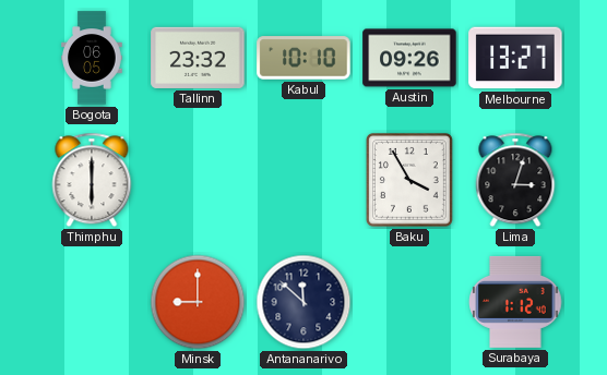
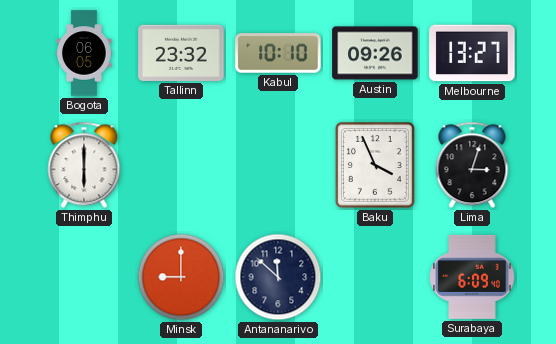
Baku: 3:55 -> 3:56
Surabaya: 1:12 -> 6:09
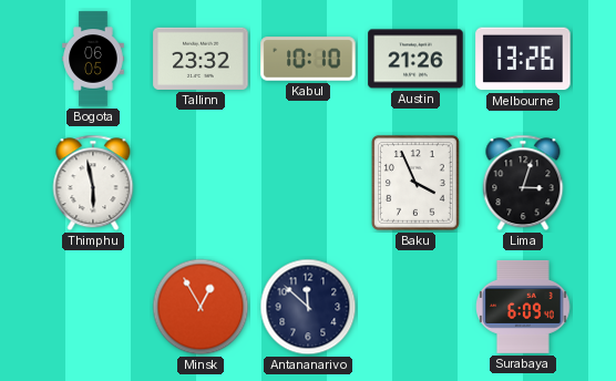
Austin: 09:26 -> 21:26
Melbourne: 13:27 -> 13:26
Thimphu: 6:00 -> 5:58
Minsk: 9:00 -> 12:55
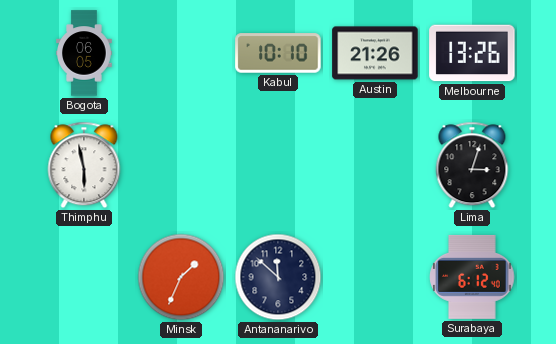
Tallinn: 23:32 -> none
Baku: 3:56 -> none
Minsk: 12:55 -> 1:34
Surabaya: 6:09 -> 6:12
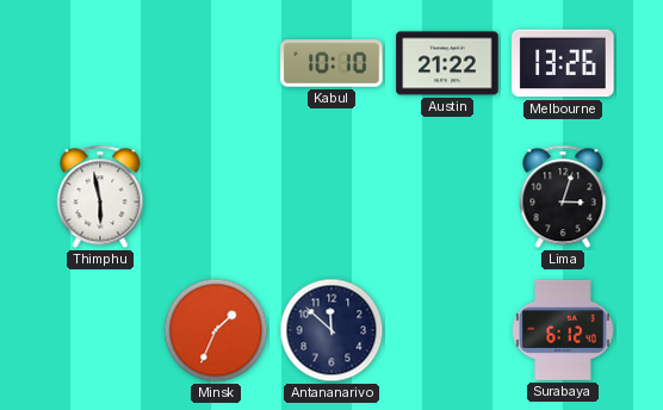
Bogota: 06:05 -> none
Austin: 21:26 -> 21:22
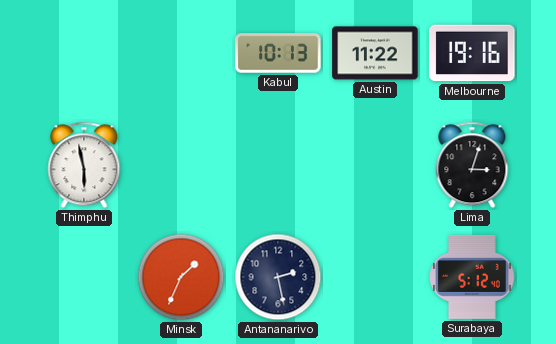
Kabul: 10:10 -> 10:13
Austin: 21:22 -> 11:22
Melbourne: 13:26 -> 19:16
Antananarivo: 11:52 -> 2:28
Surabaya: 6:12 -> 5:12
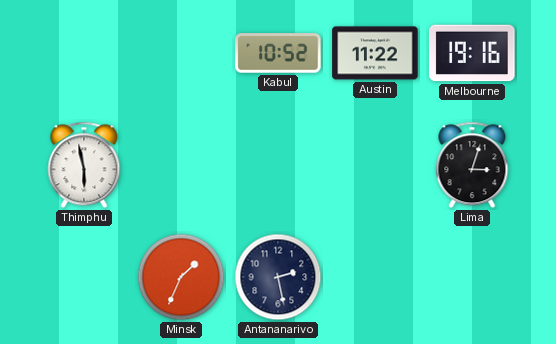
Kabul: 10:13 -> 10:52
Surabaya: 5:12 -> none
